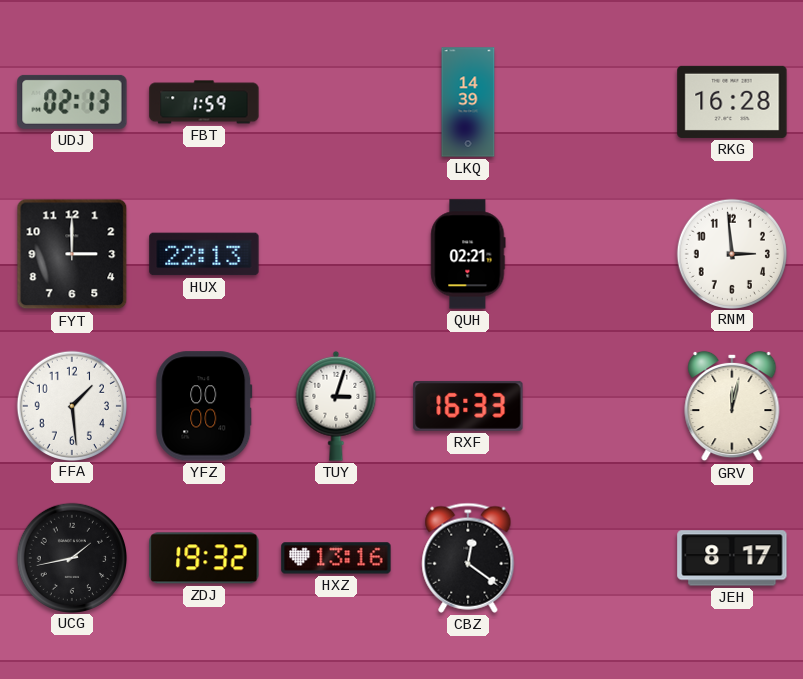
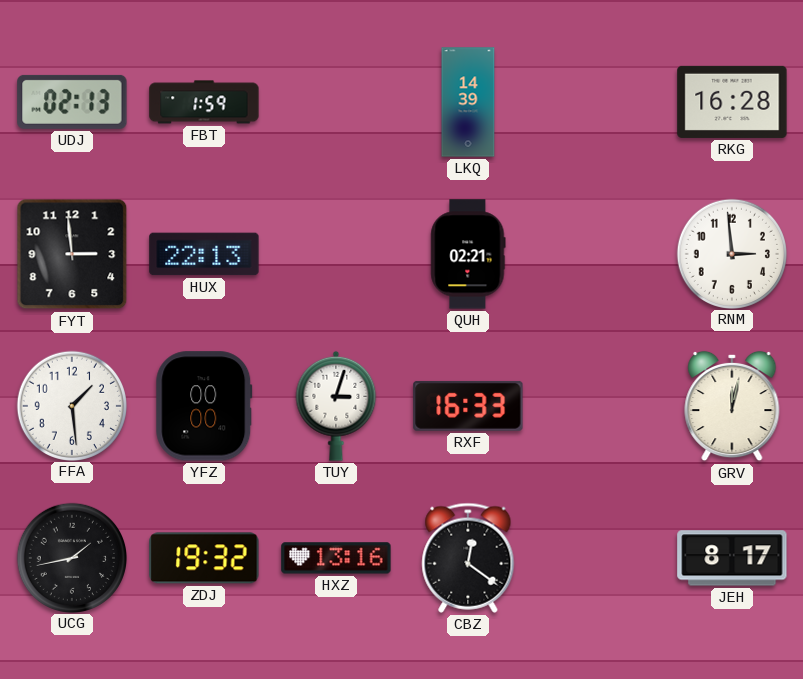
FYT: 3:00 -> 2:59
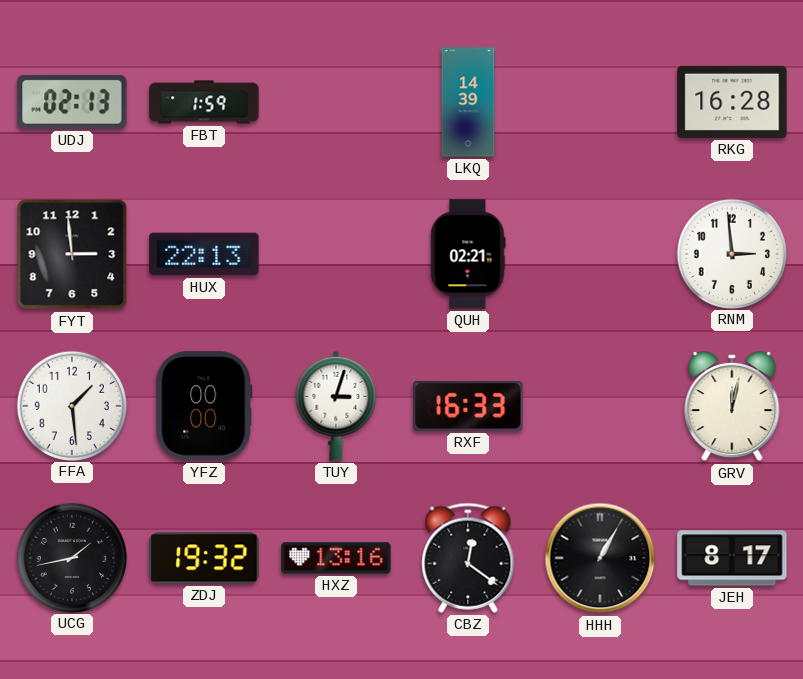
HHH: none -> 1:05
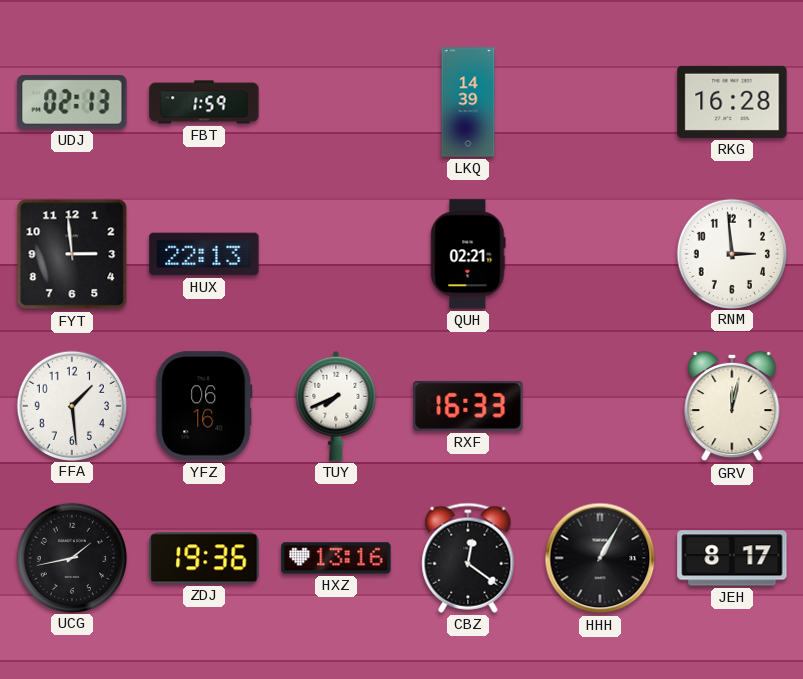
YFZ: 00:00 -> 06:16
TUY: 3:03 -> 7:41
ZDJ: 19:32 -> 19:36
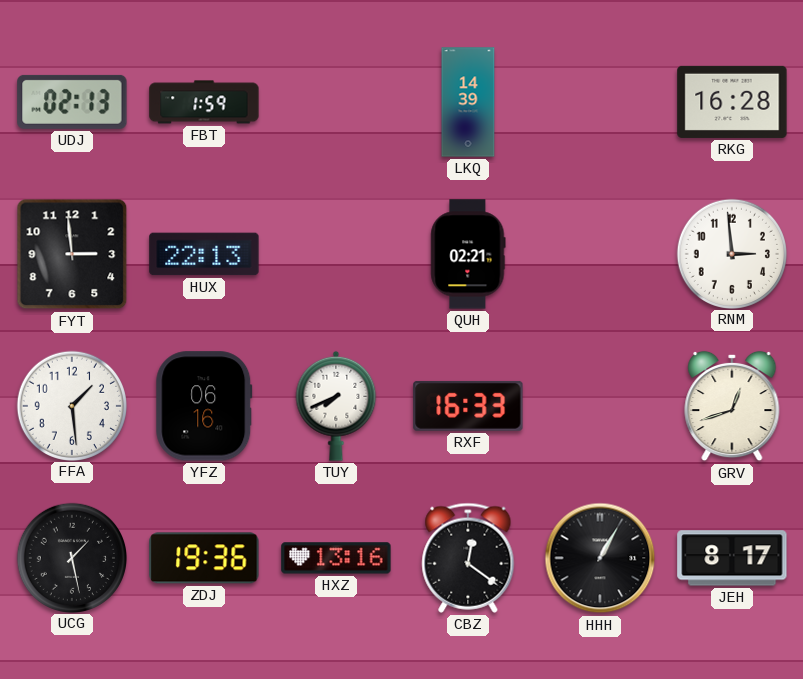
GRV: 12:02 -> 12:42
UCG: 1:43 -> 1:28
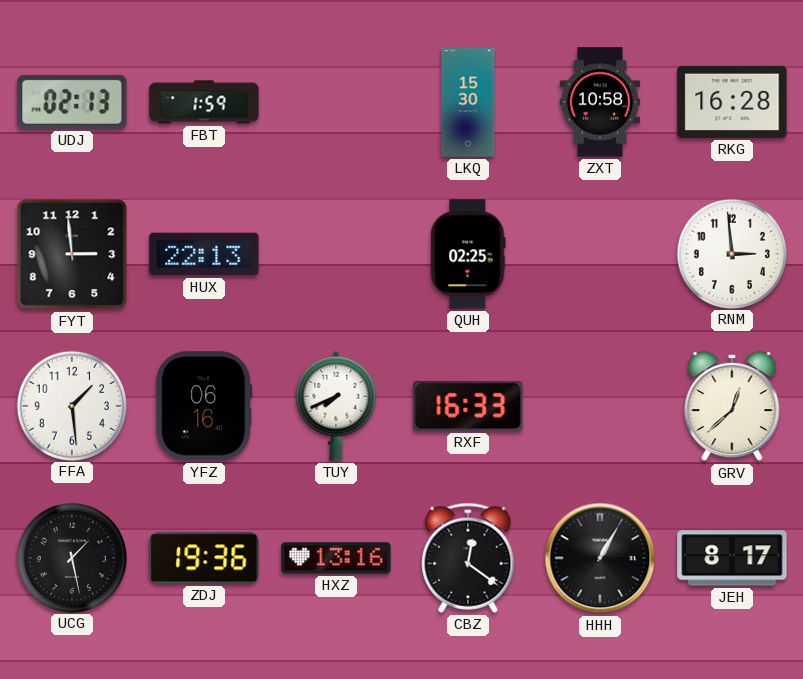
LKQ: 14:39 -> 15:30
ZXT: none -> 10:58
QUH: 02:21 -> 02:25
GRV: 12:42 -> 12:38
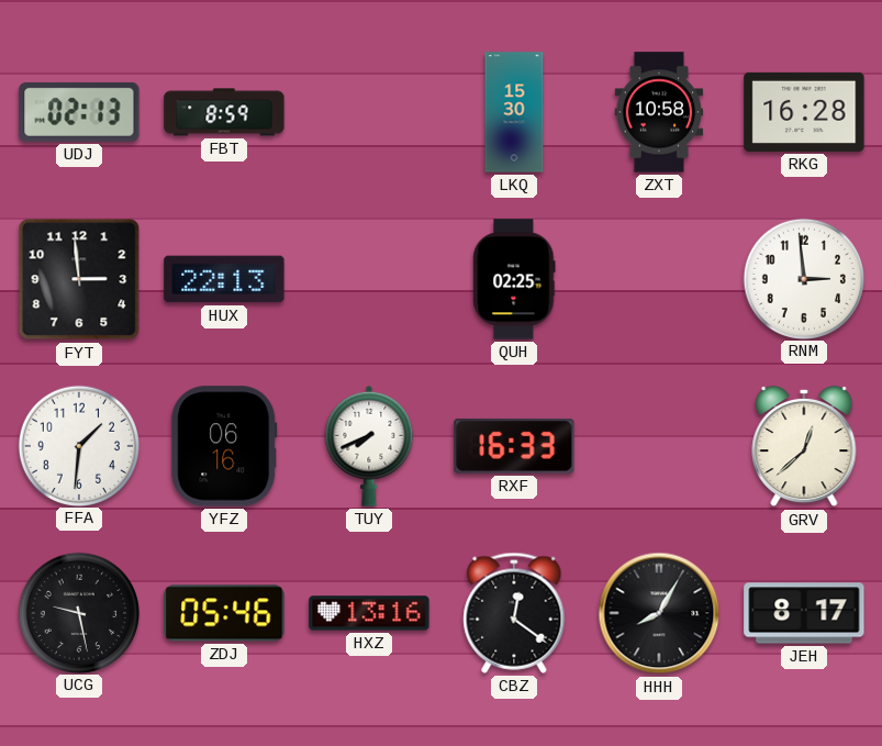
FBT: 1:59 -> 8:59
FFA: 1:29 -> 1:31
UCG: 1:28 -> 9:28
ZDJ: 19:36 -> 05:46
HHH: 1:05 -> 8:05
